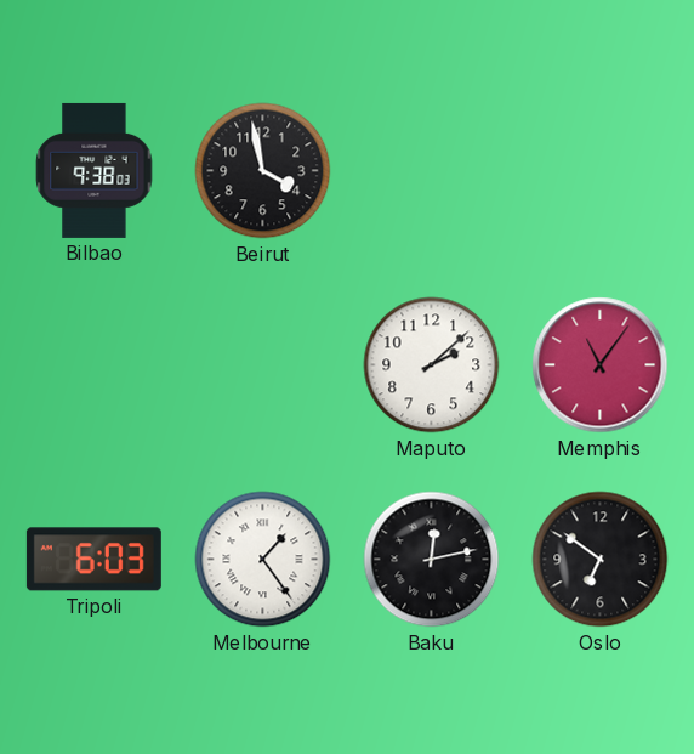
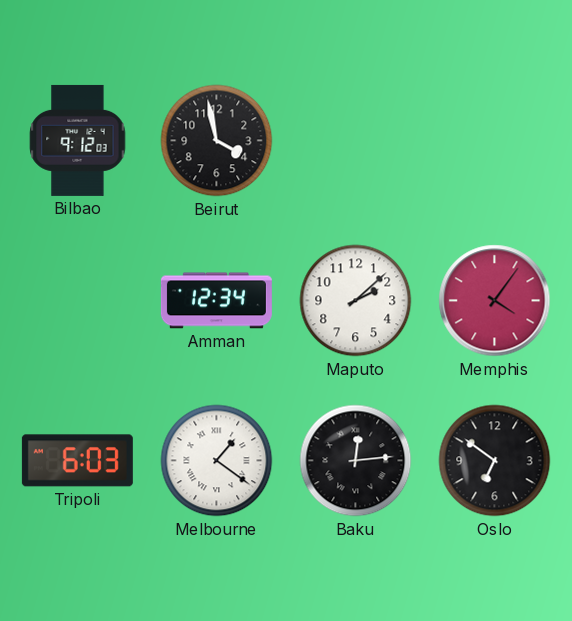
Bilbao: 9:38 -> 9:12
Amman: none -> 12:34
Memphis: 11:06 -> 4:06
Melbourne: 1:24 -> 1:21
Baku: 12:13 -> 12:14
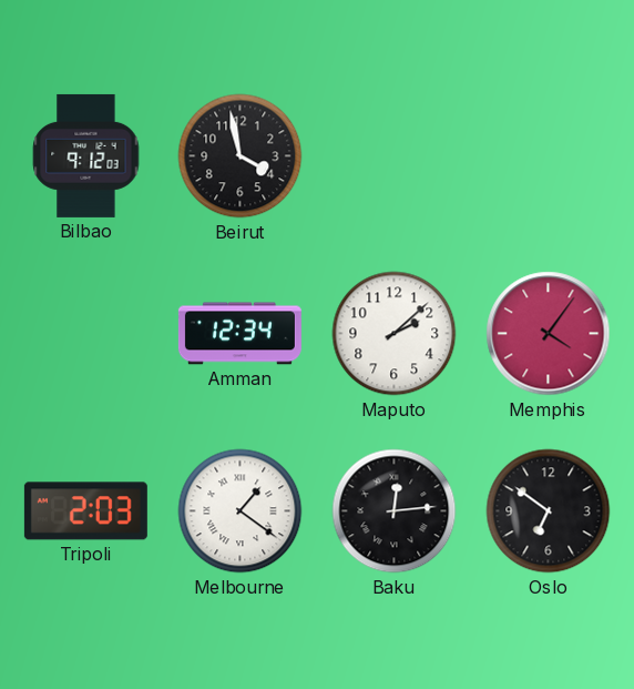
Tripoli: 6:03 -> 2:03
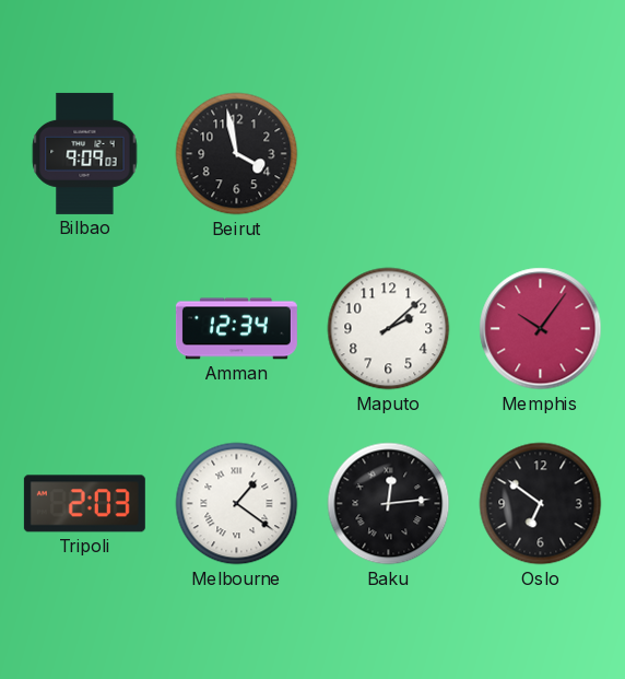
Bilbao: 9:12 -> 9:09
Memphis: 4:06 -> 10:06
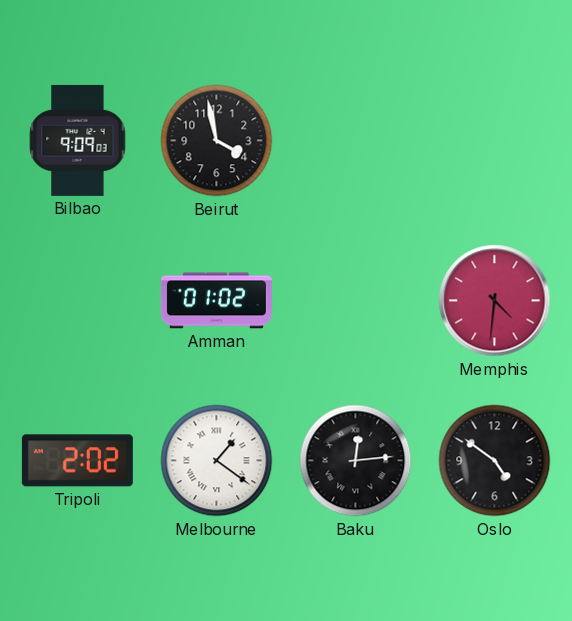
Amman: 12:34 -> 01:02
Maputo: 2:08 -> none
Memphis: 10:06 -> 4:31
Tripoli: 2:03 -> 2:02
Oslo: 6:51 -> 4:51
